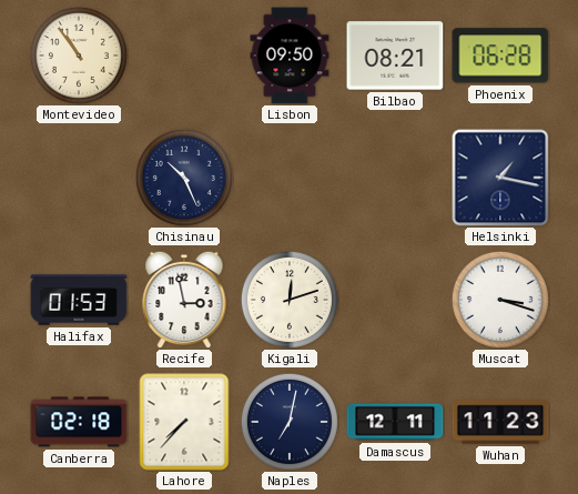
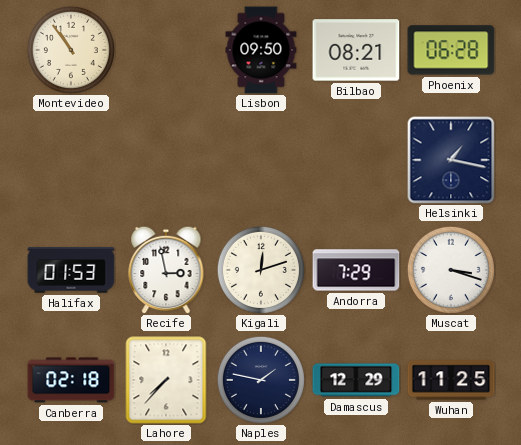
Chisinau: 10:26 -> none
Andorra: none -> 7:29
Naples: 7:02 -> 1:47
Damascus: 12:11 -> 12:29
Wuhan: 11:23 -> 11:25
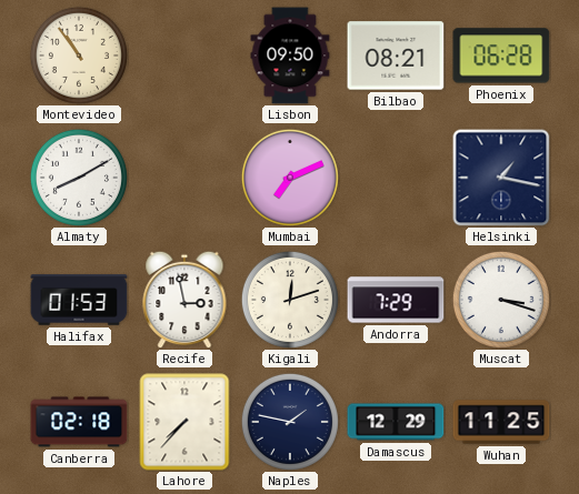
Almaty: none -> 8:10
Mumbai: none -> 7:11
